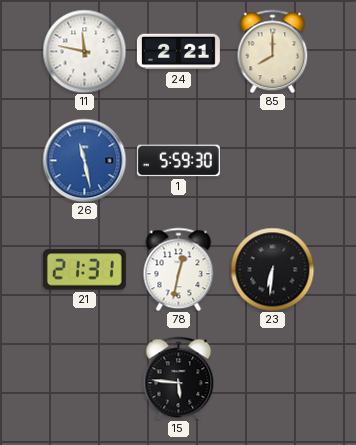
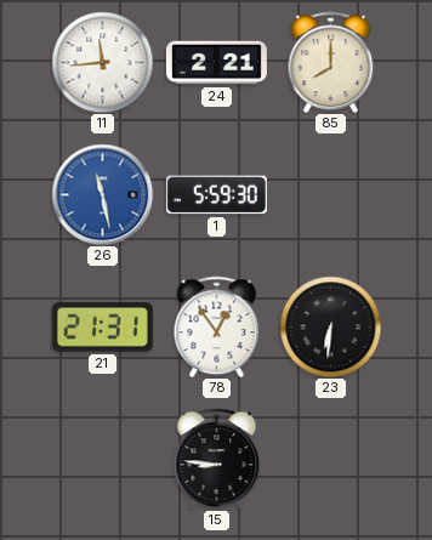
11: 11:47 -> 11:44
78: 12:32 -> 12:54
15: 5:46 -> 8:46
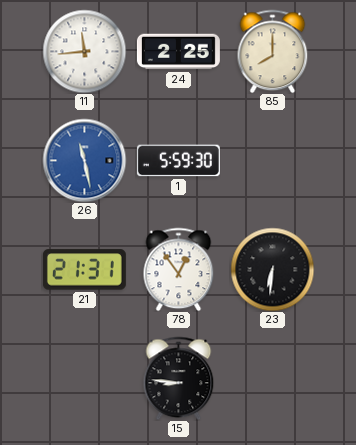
24: 2:21 -> 2:25
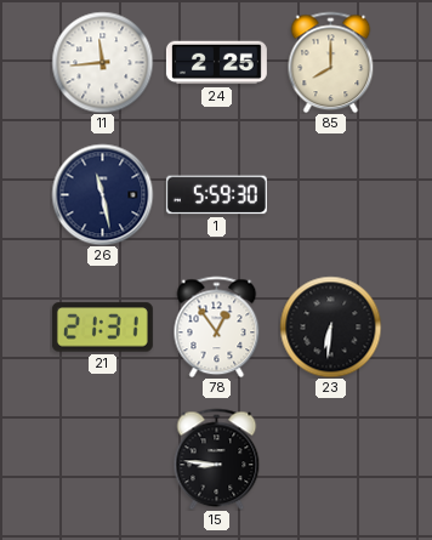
26 dial: blue -> navy
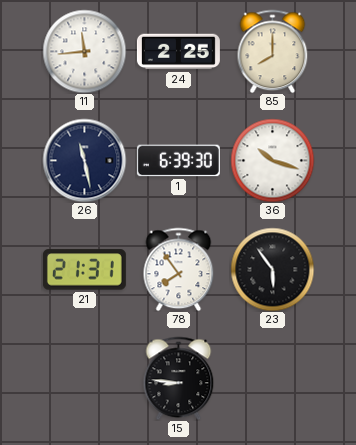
1: 5:59 -> 6:39
36: none -> 10:18
78: 12:54 -> 7:54
23: 6:31 -> 5:54
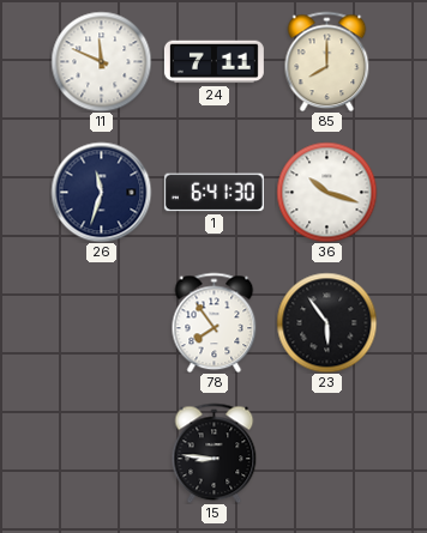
11: 11:44 -> 11:49
24: 2:25 -> 7:11
26: 11:28 -> 11:33
1: 6:39 -> 6:41
21: 21:31 -> none
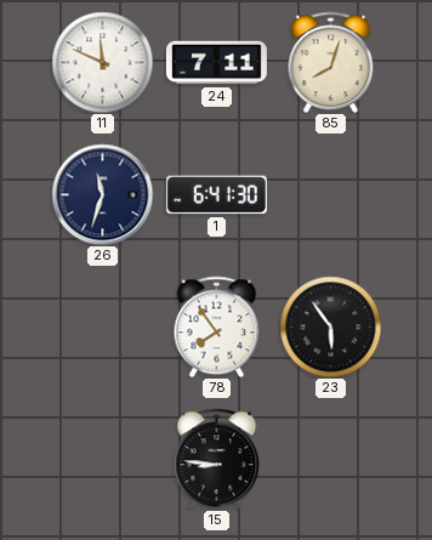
85: 8:00 -> 8:03
36: 10:18 -> none
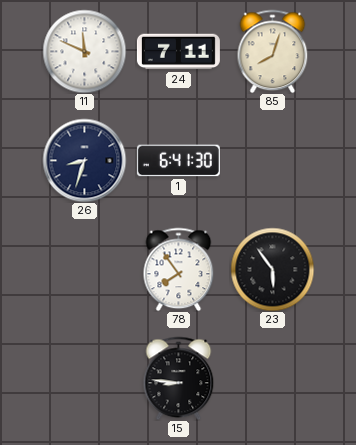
26: 11:33 -> 8:33
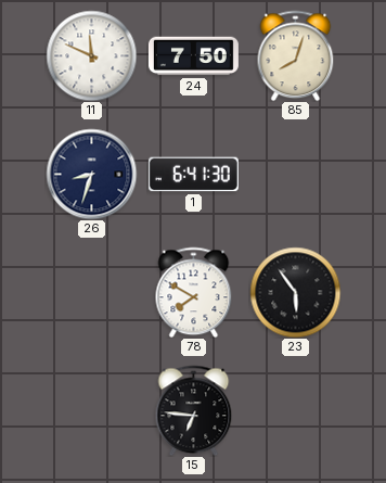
24: 7:11 -> 7:50
78: 7:54 -> 7:50
15: 8:46 -> 6:46
